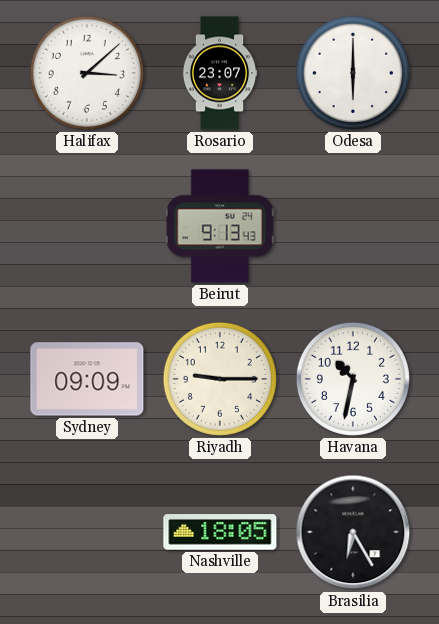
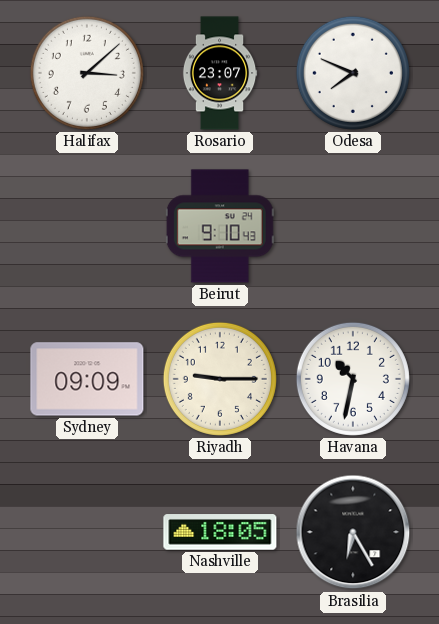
Odesa: 6:00 -> 7:49
Beirut: 9:13 -> 9:10
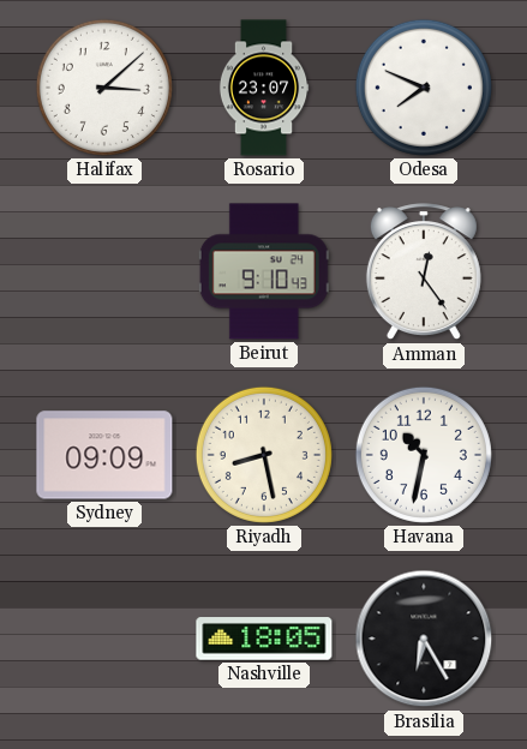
Amman: none -> 12:24
Riyadh: 9:15 -> 8:28
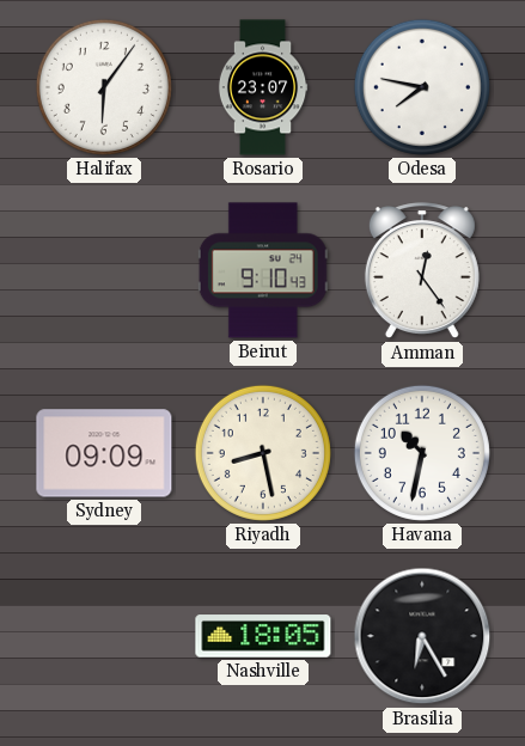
Halifax: 3:08 -> 6:06
Odesa: 7:49 -> 7:47
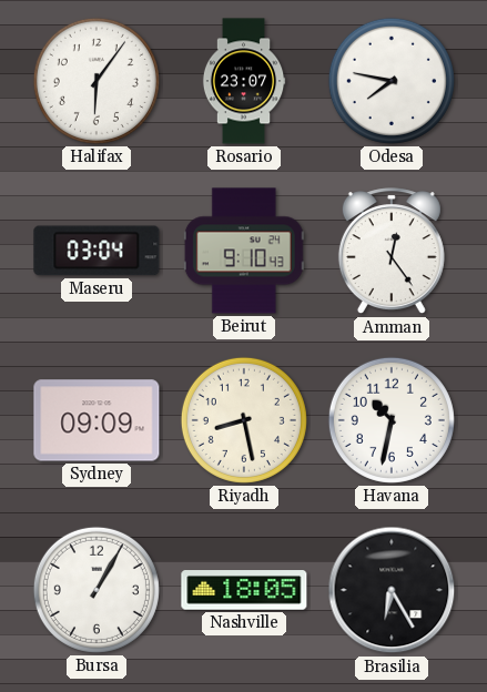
Maseru: none -> 03:04
Bursa: none -> 1:05
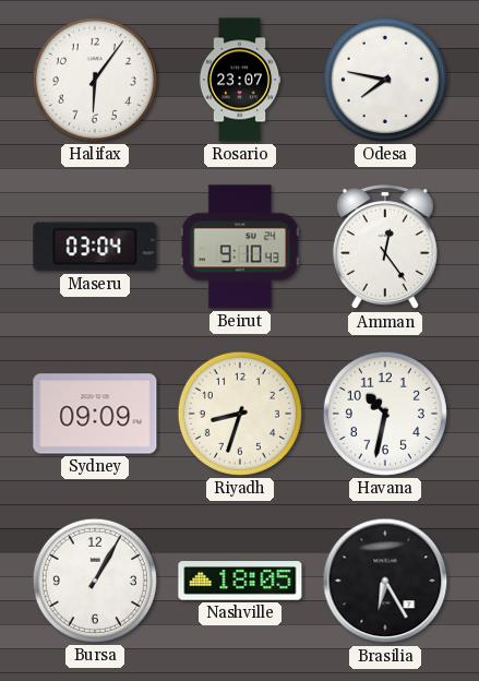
Riyadh: 8:28 -> 8:33
